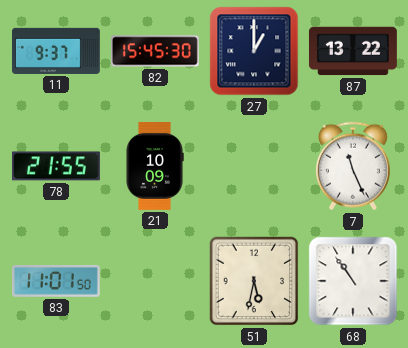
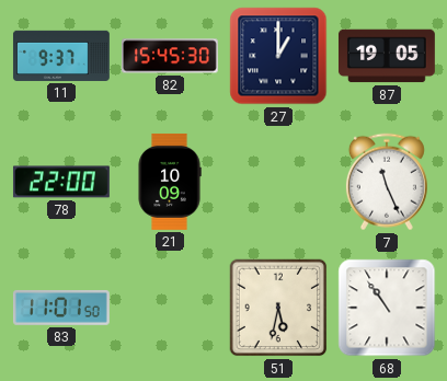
87: 13:22 -> 19:05
78: 21:55 -> 22:00
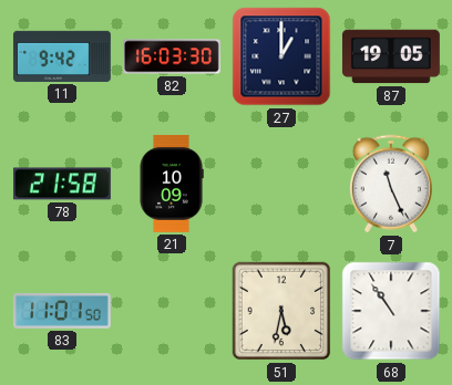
11: 9:37 -> 9:42
82: 15:45 -> 16:03
78: 22:00 -> 21:58
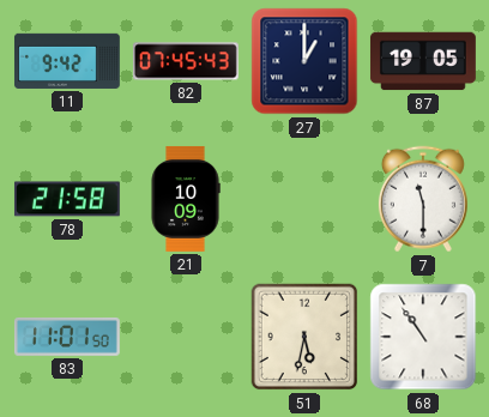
82: 16:03 -> 07:45
7: 11:26 -> 11:30
